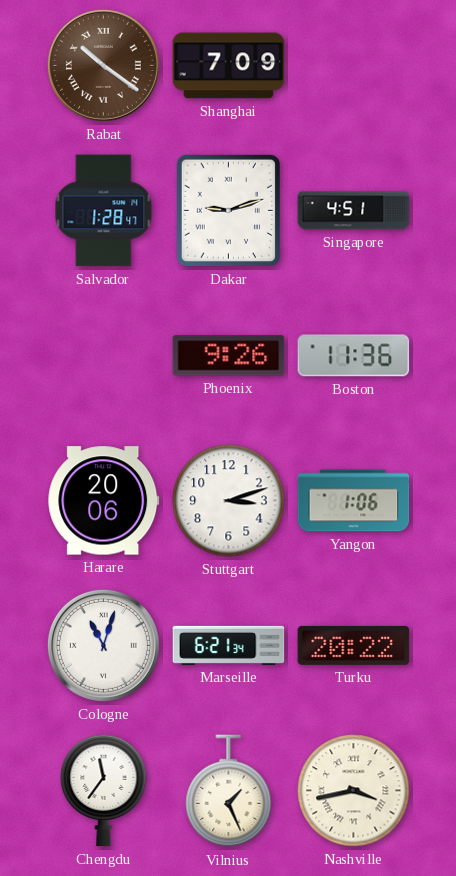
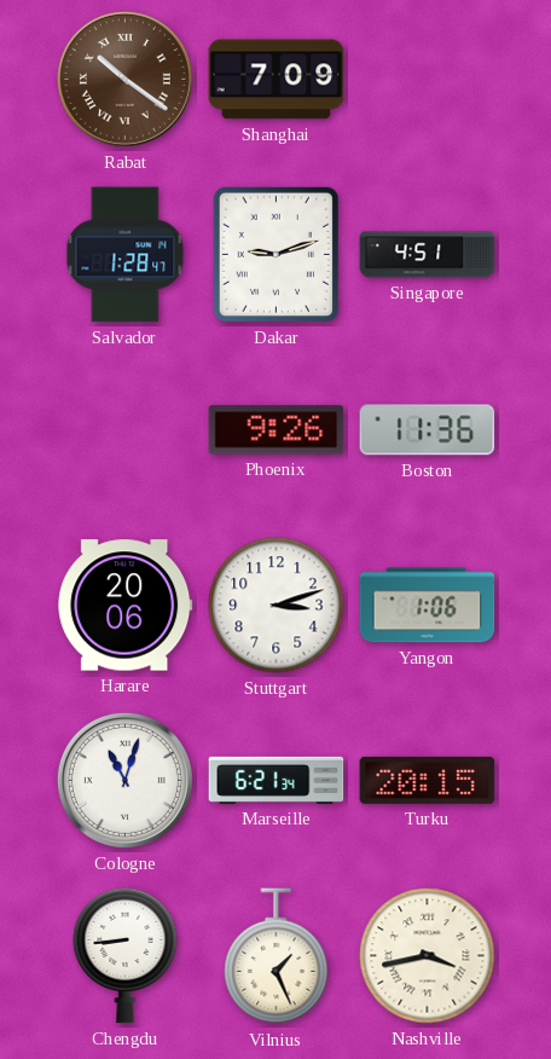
Turku: 20:22 -> 20:15
Chengdu: 11:36 -> 8:44
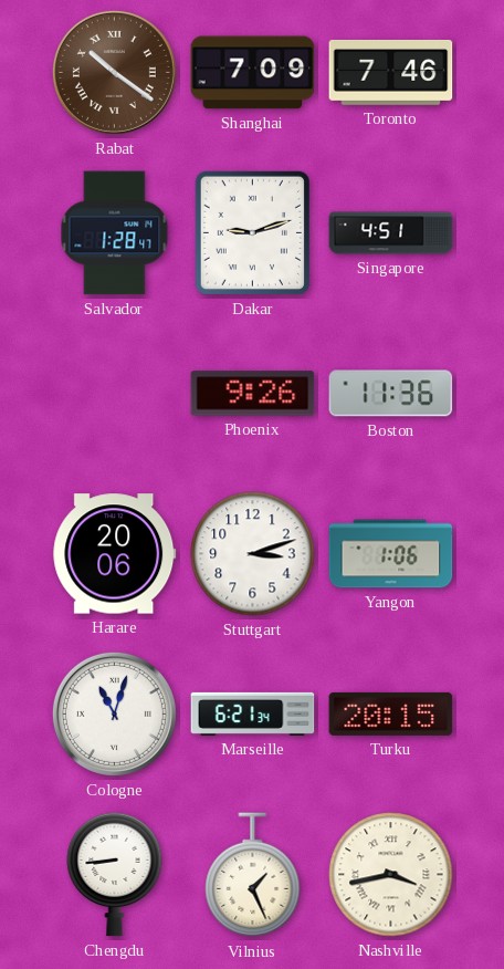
Toronto: none -> 7:46
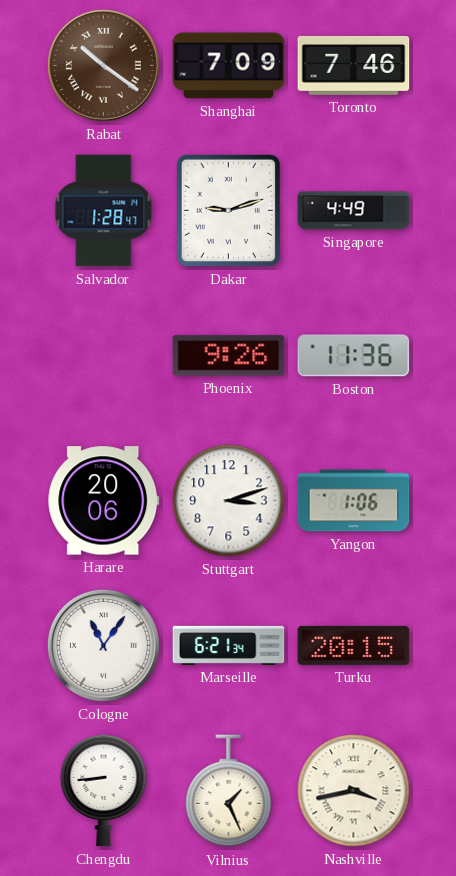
Singapore: 4:51 -> 4:49
Cologne: 11:03 -> 11:06
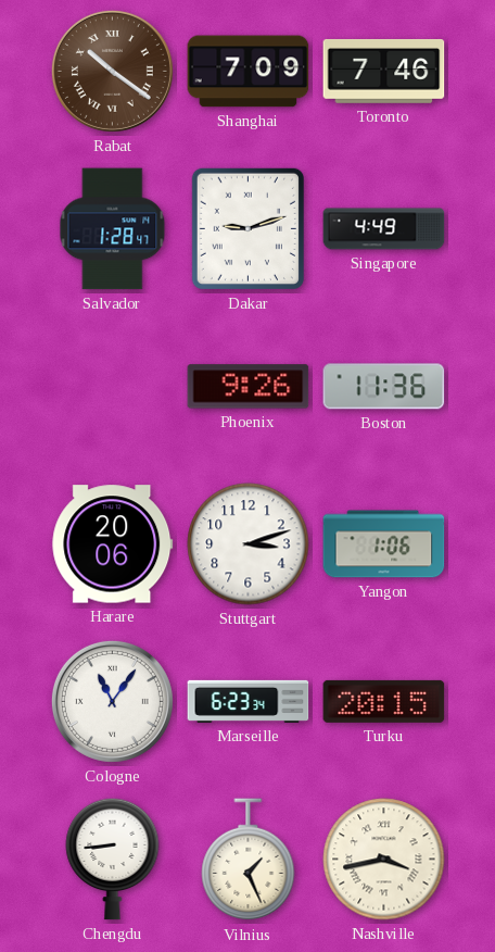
Marseille: 6:21 -> 6:23
